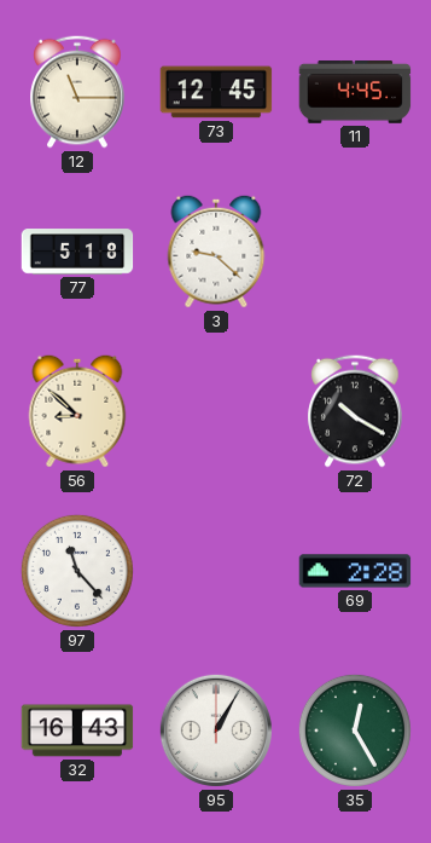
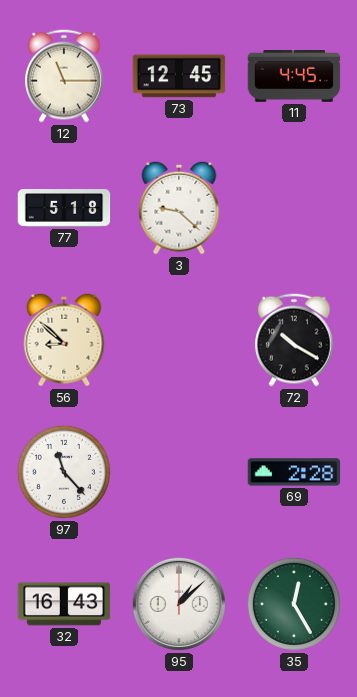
95: 1:05 -> 1:08
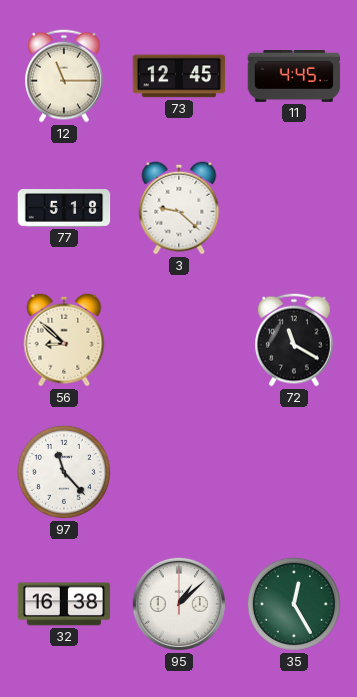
72: 10:20 -> 11:20
69: 2:28 -> none
32: 16:43 -> 16:38
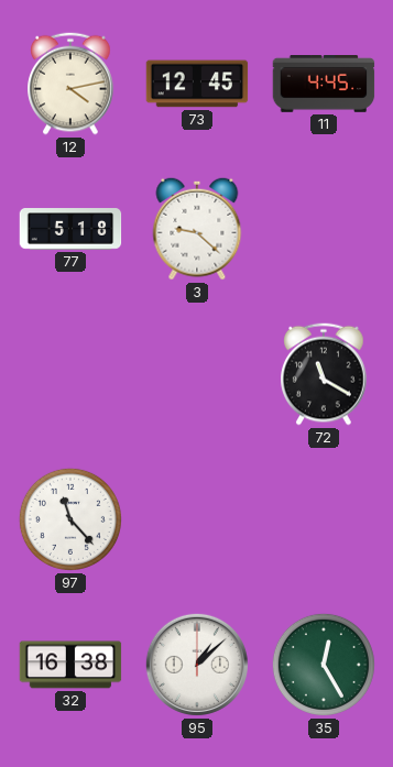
12: 11:15 -> 4:13
56: 8:52 -> none
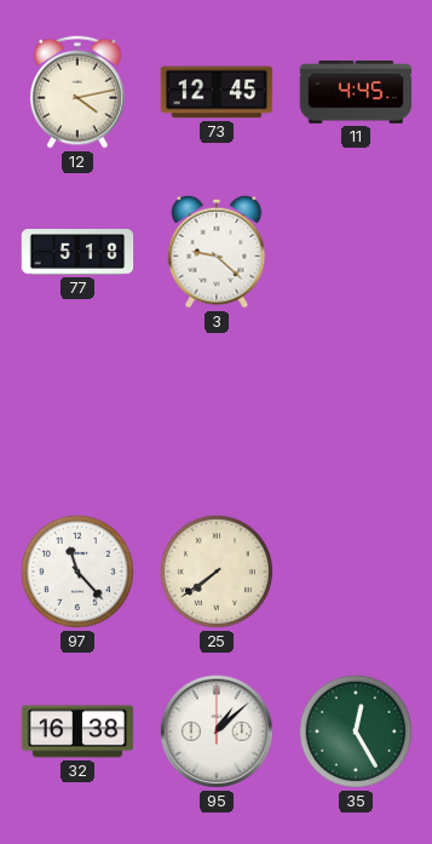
72: 11:20 -> none
25: none -> 7:39
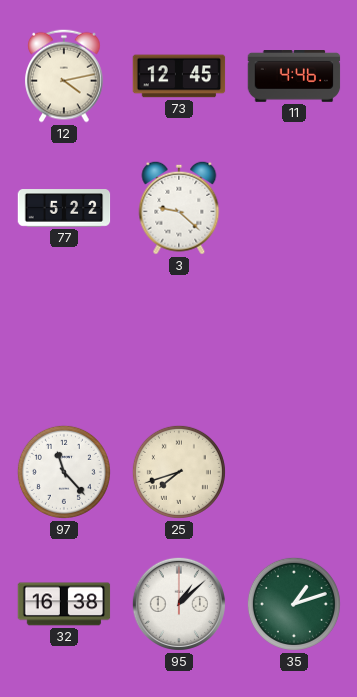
11: 4:45 -> 4:46
77: 5:18 -> 5:22
25: 7:39 -> 7:42
35: 12:25 -> 1:12
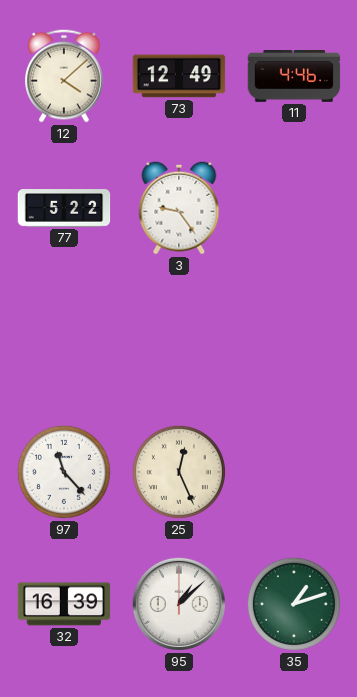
12: 4:13 -> 4:08
73: 12:45 -> 12:49
3: 9:22 -> 9:24
25: 7:42 -> 12:26
32: 16:38 -> 16:39
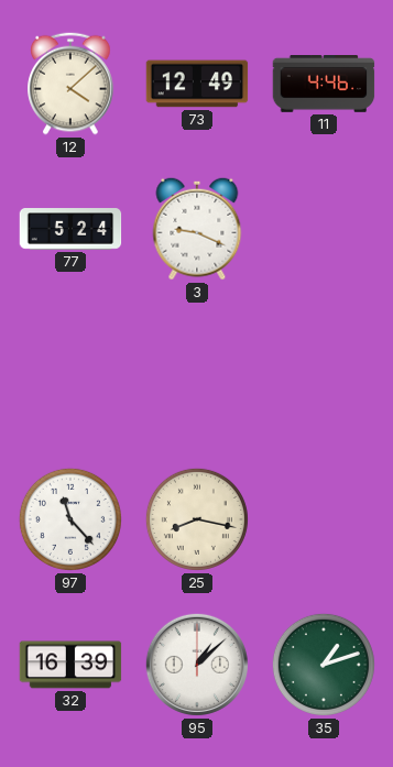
77: 5:22 -> 5:24
3: 9:24 -> 9:19
25: 12:26 -> 8:17
